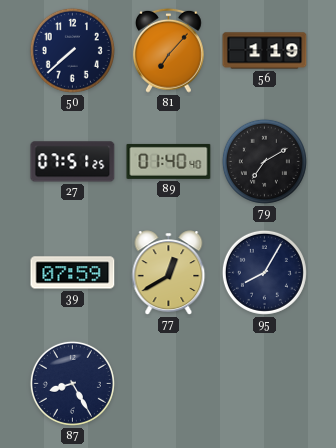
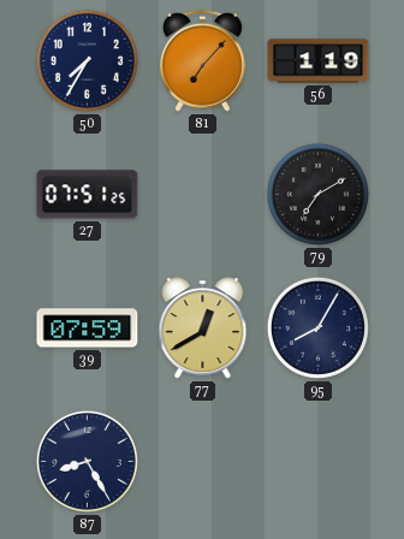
50: 7:38 -> 7:35
89: 01:40 -> none
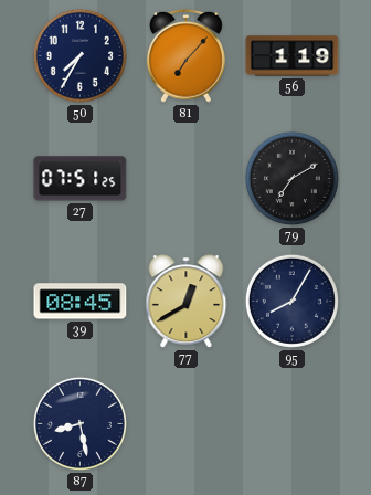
39: 07:59 -> 08:45
87: 8:25 -> 8:28
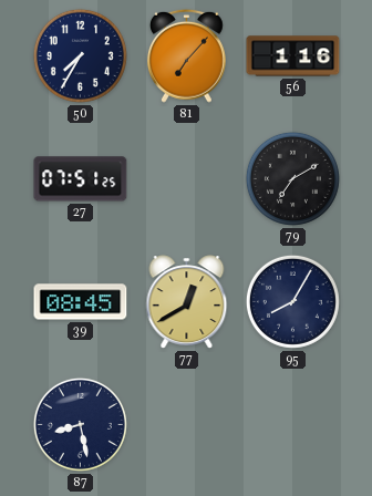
56: 1:19 -> 1:16
